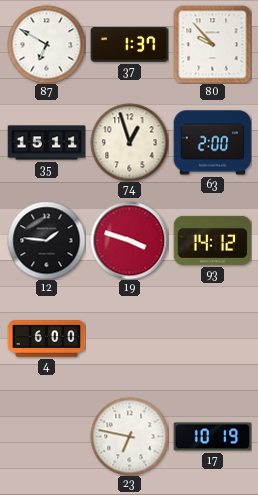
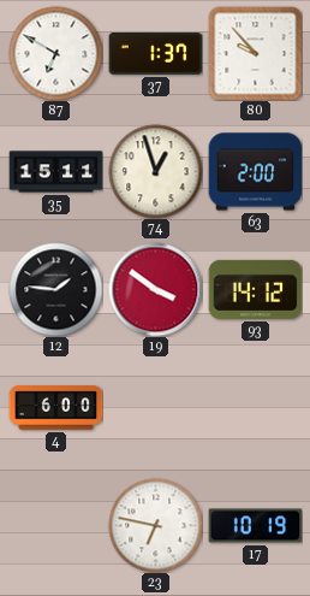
19: 3:48 -> 3:51
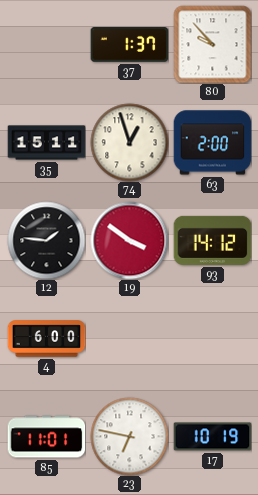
87: 6:50 -> none
85: none -> 11:01
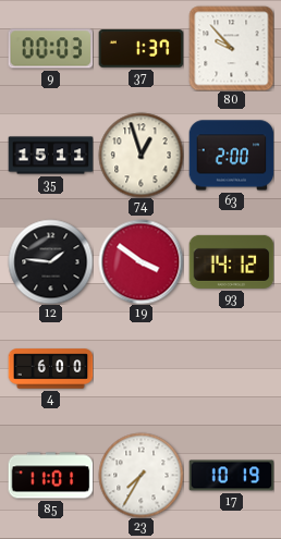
9: none -> 00:03
23: 6:47 -> 7:35
